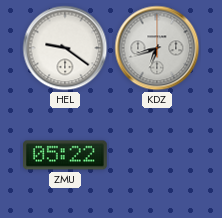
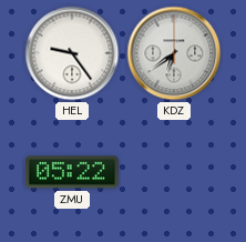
HEL: 9:21 -> 9:24
KDZ: 6:42 -> 6:39
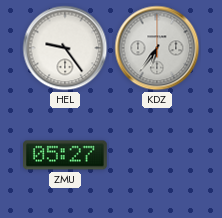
KDZ: 6:39 -> 6:36
ZMU: 05:22 -> 05:27
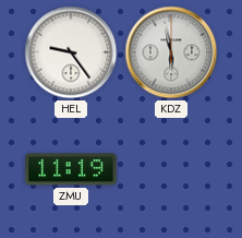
KDZ: 6:36 -> 5:58
ZMU: 05:27 -> 11:19
